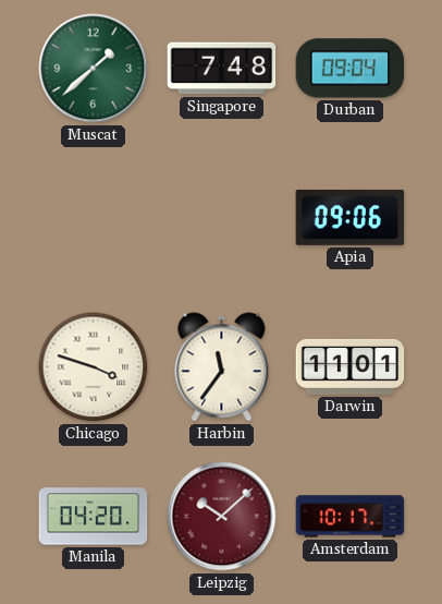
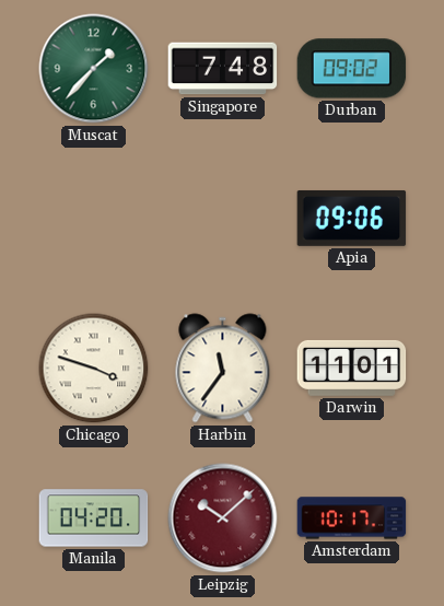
Muscat: 1:38 -> 1:37
Durban: 09:04 -> 09:02
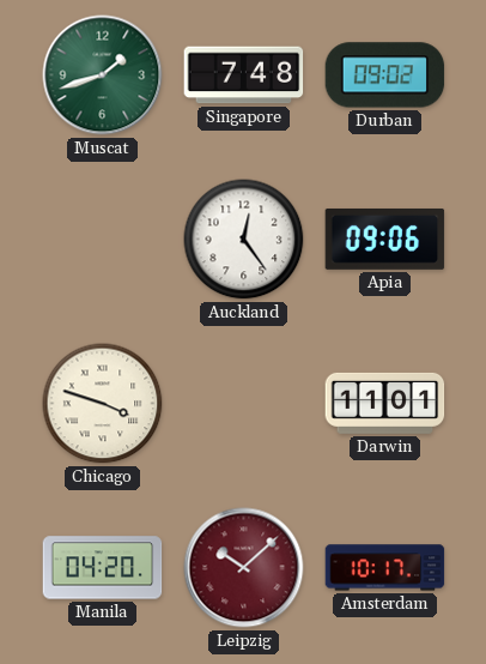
Muscat: 1:37 -> 1:42
Auckland: none -> 12:24
Harbin: 11:36 -> none
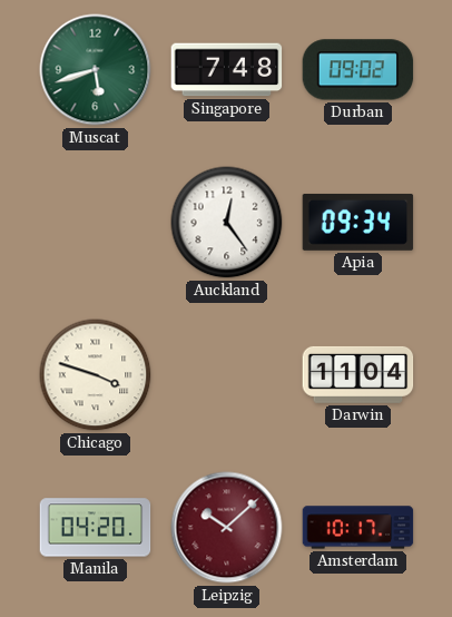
Muscat: 1:42 -> 5:42
Apia: 09:06 -> 09:34
Darwin: 11:01 -> 11:04
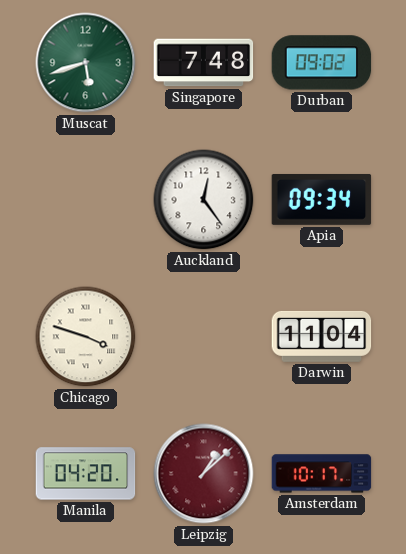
Leipzig: 10:08 -> 1:08
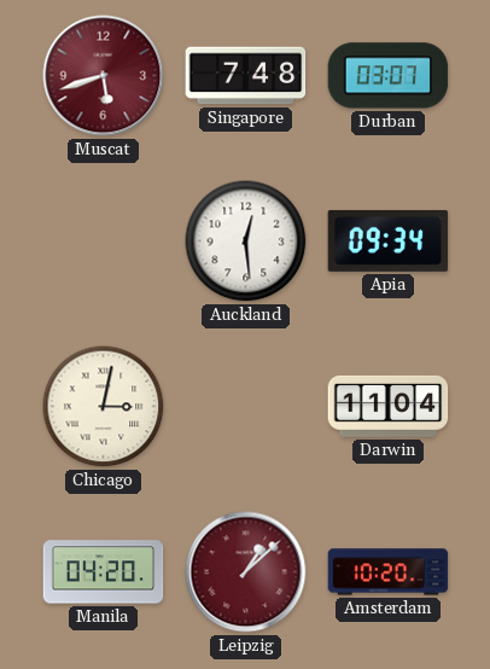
Muscat dial: green -> burgundy
Durban: 09:02 -> 03:07
Auckland: 12:24 -> 12:29
Chicago: 3:48 -> 3:02
Amsterdam: 10:17 -> 10:20
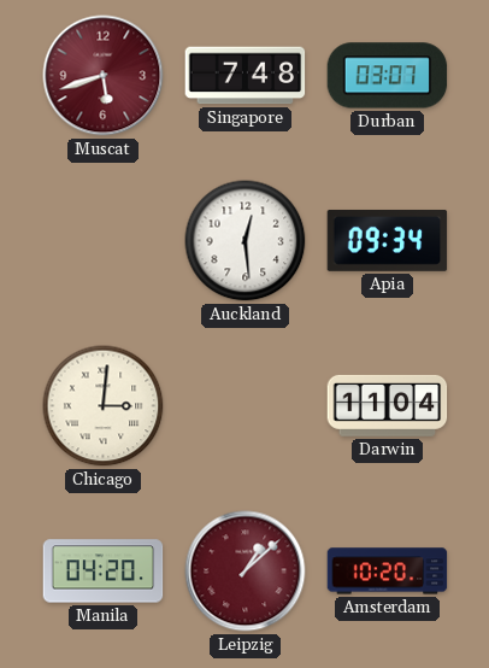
Chicago: 3:02 -> 3:01
